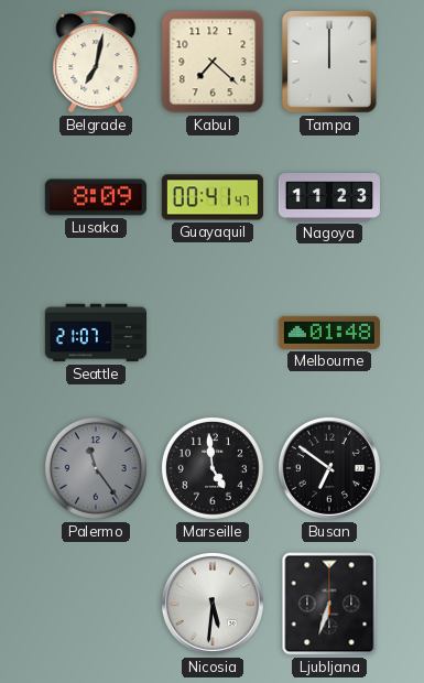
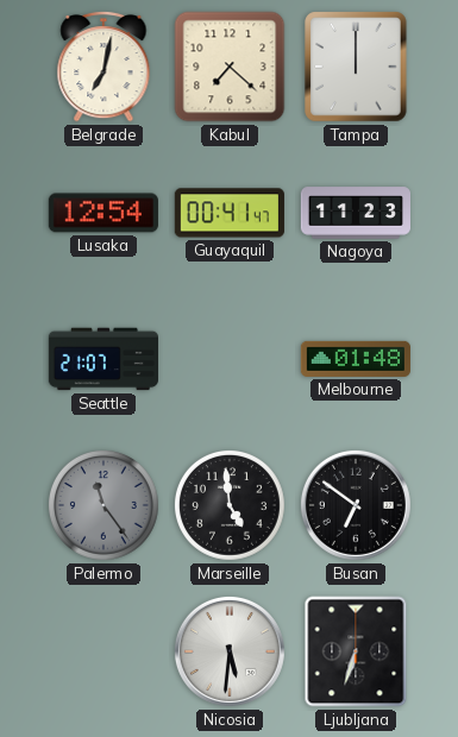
Lusaka: 8:09 -> 12:54
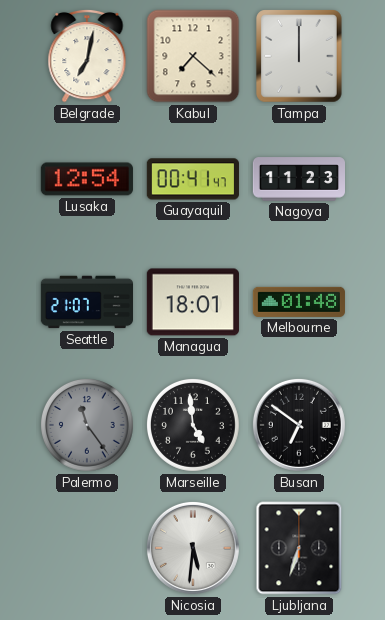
Managua: none -> 18:01
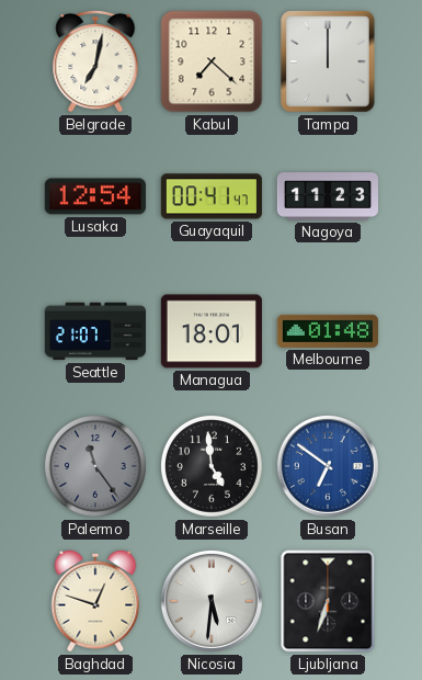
Busan dial: black -> blue
Baghdad: none -> 12:48
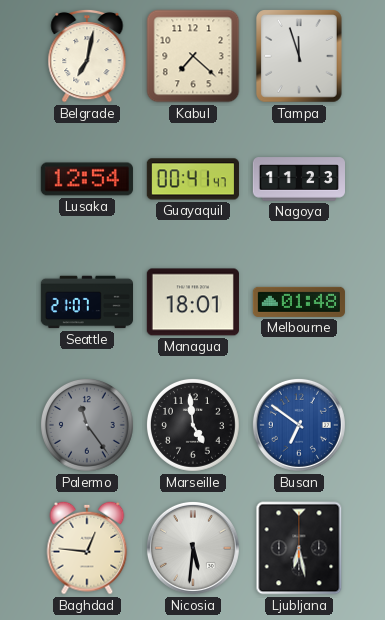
Tampa: 12:00 -> 11:57
Baghdad: 12:48 -> 12:46
Ljubljana: 6:33 -> 6:28
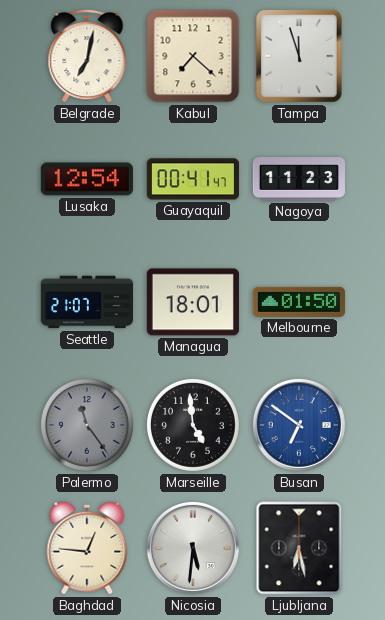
Melbourne: 01:48 -> 01:50
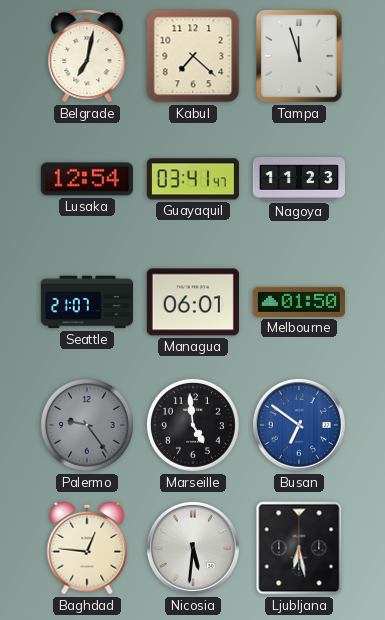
Guayaquil: 00:41 -> 03:41
Managua: 18:01 -> 06:01
Palermo: 11:24 -> 9:24
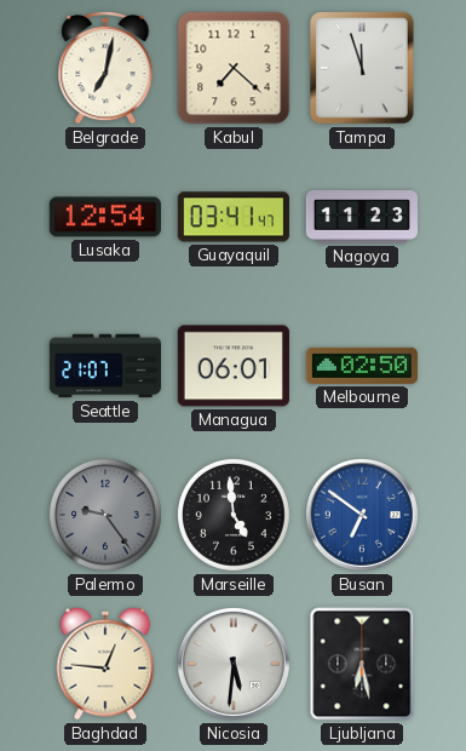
Melbourne: 01:50 -> 02:50
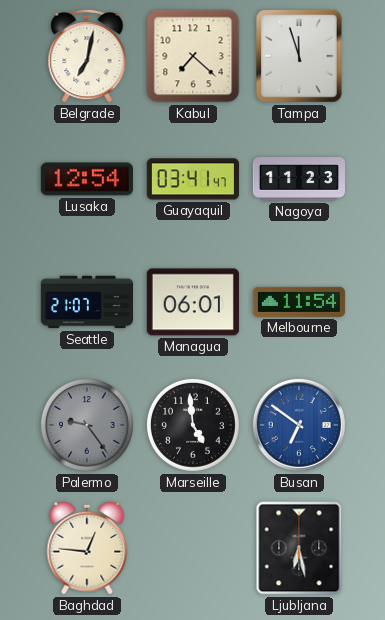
Melbourne: 02:50 -> 11:54
Nicosia: 5:31 -> none
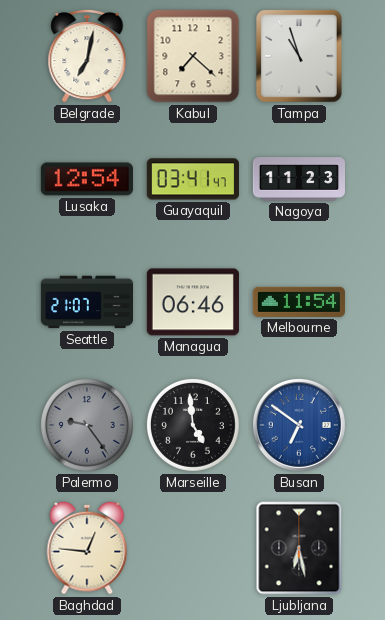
Tampa: 11:57 -> 10:57
Managua: 06:01 -> 06:46
